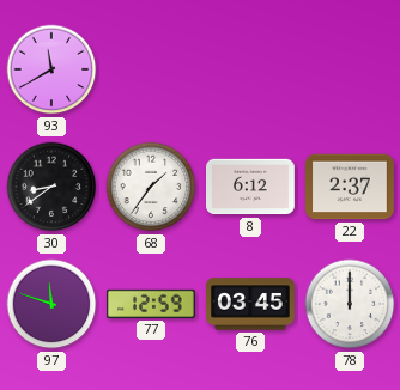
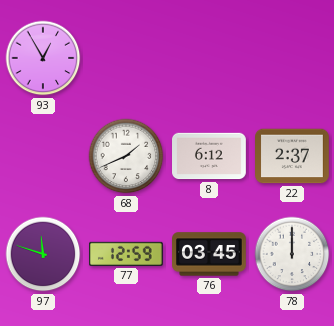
93: 11:40 -> 12:55
30: 8:39 -> none
68: 1:36 -> 1:41
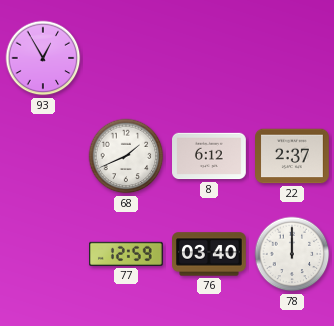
97: 11:48 -> none
76: 03:45 -> 03:40
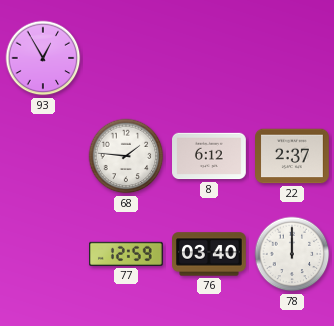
68: 1:41 -> 1:46
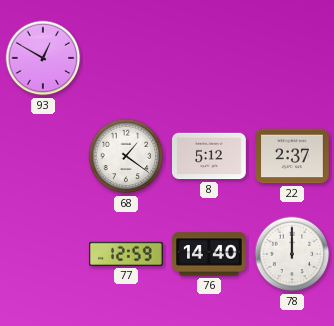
93: 12:55 -> 12:50
68: 1:46 -> 1:21
8: 6:12 -> 5:12
76: 03:40 -> 14:40
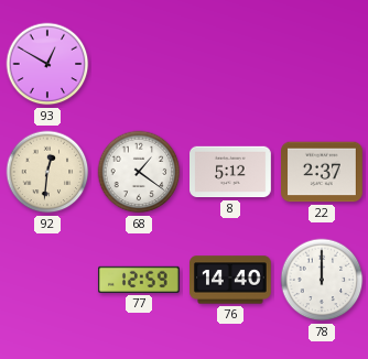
92: none -> 12:31
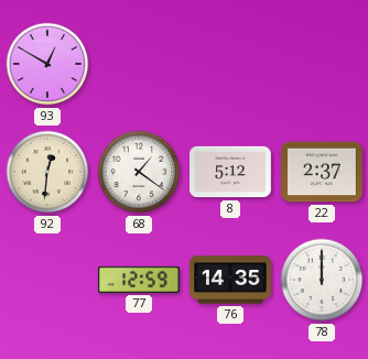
76: 14:40 -> 14:35
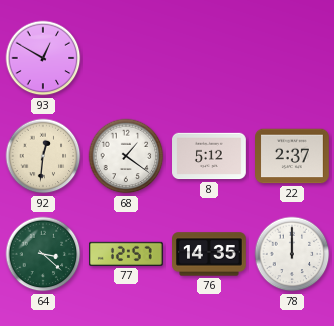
64: none -> 3:22
77: 12:59 -> 12:57
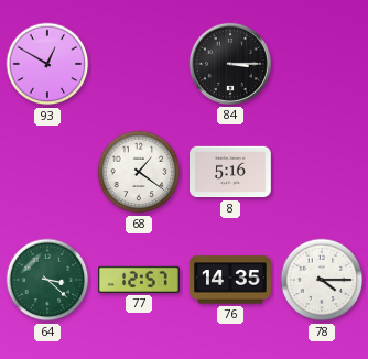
84: none -> 3:15
92: 12:31 -> none
8: 5:12 -> 5:16
22: 2:37 -> none
78: 12:00 -> 4:15
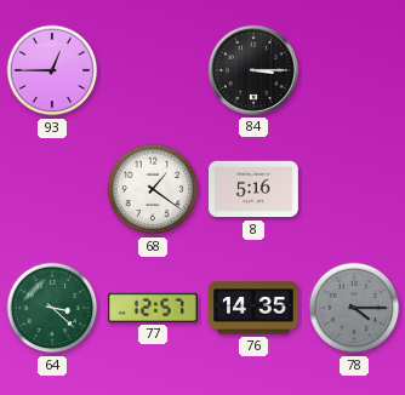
93: 12:50 -> 12:45
78 dial: white -> grey
